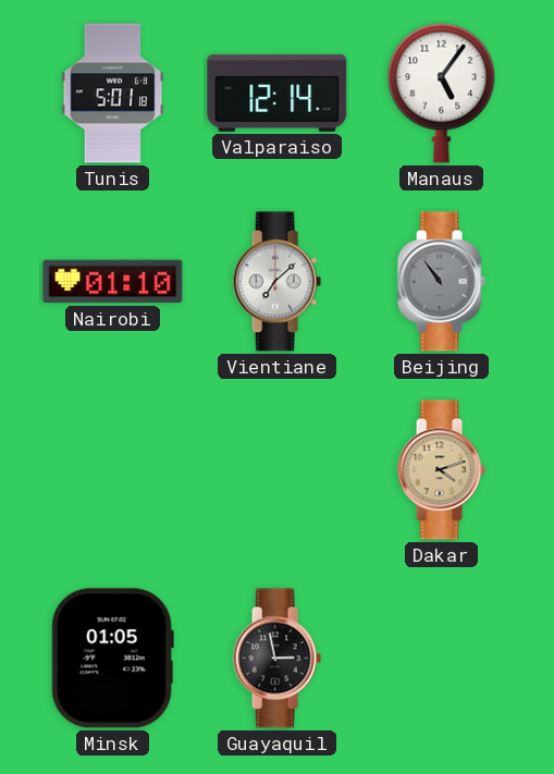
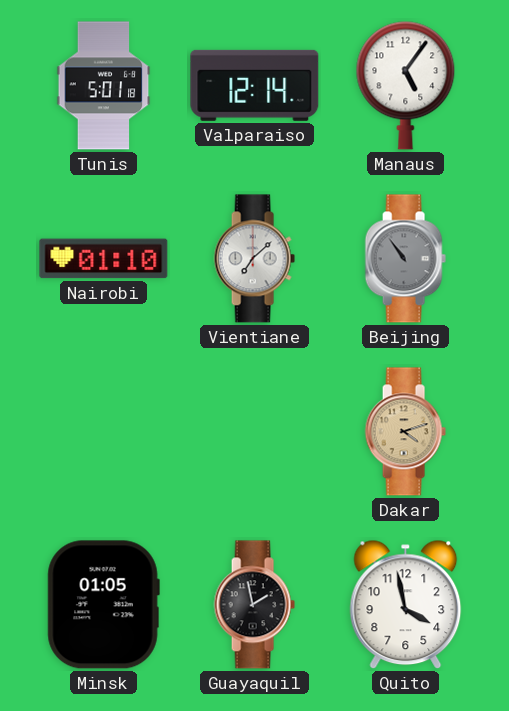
Guayaquil: 2:58 -> 1:58
Quito: none -> 3:58
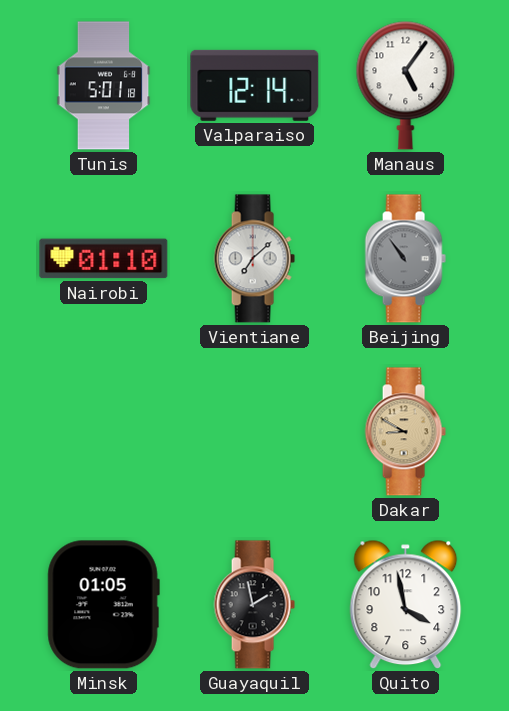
Dakar: 4:12 -> 8:50
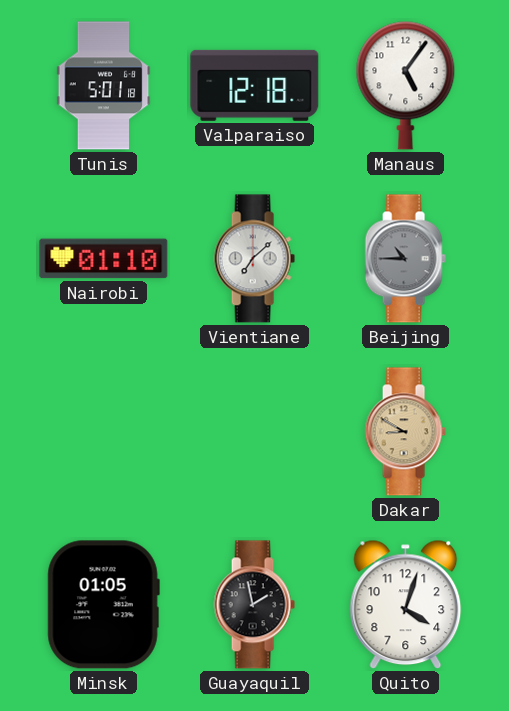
Valparaiso: 12:14 -> 12:18
Beijing: 10:54 -> 10:45
Quito: 3:58 -> 4:03
